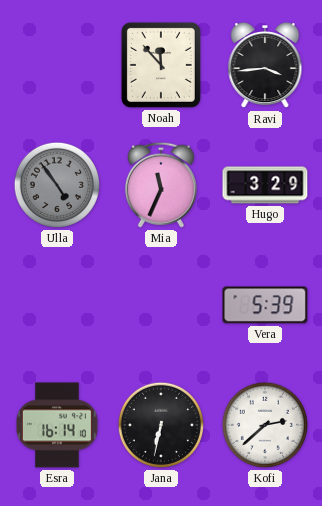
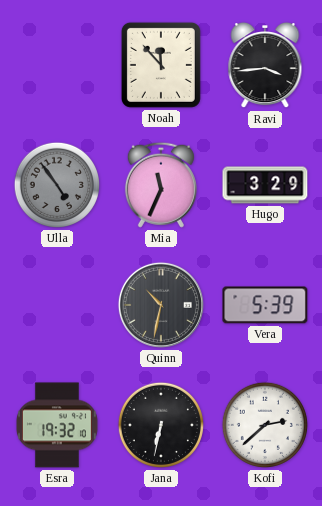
Quinn: none -> 10:32
Esra: 16:14 -> 19:32
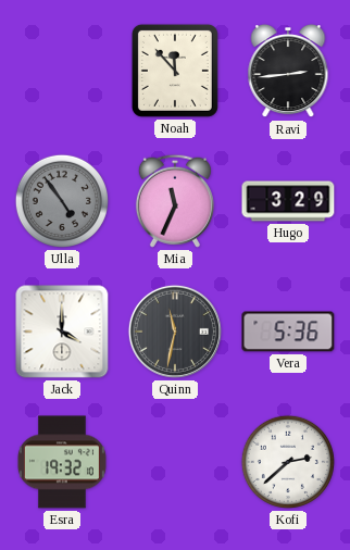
Ravi: 3:44 -> 2:44
Jack: none -> 4:00
Quinn: 10:32 -> 11:32
Vera: 5:39 -> 5:36
Jana: 6:32 -> none
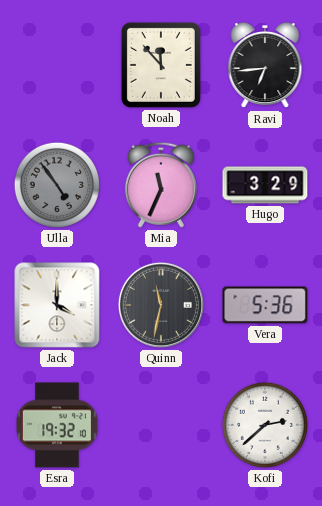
Ravi: 2:44 -> 6:44
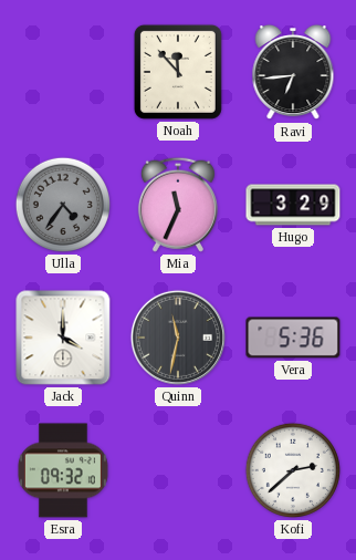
Ulla: 4:54 -> 4:36
Esra: 19:32 -> 09:32
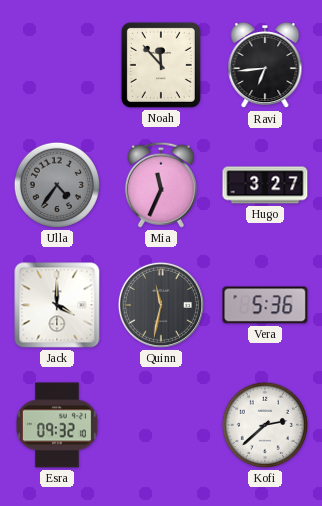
Hugo: 3:29 -> 3:27
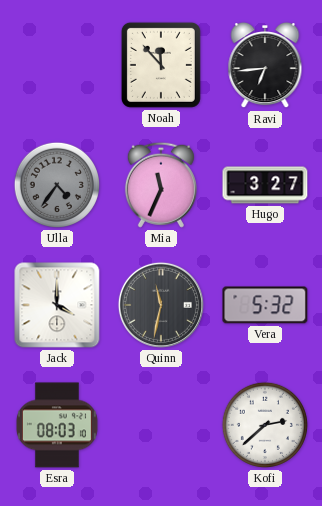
Vera: 5:36 -> 5:32
Esra: 09:32 -> 08:03
